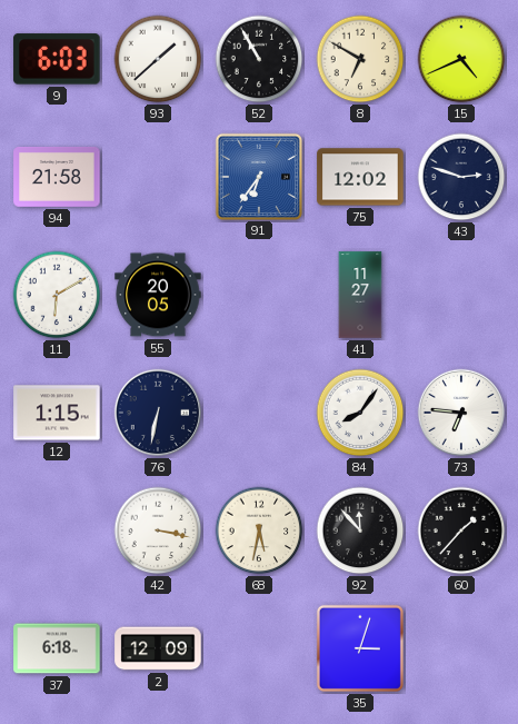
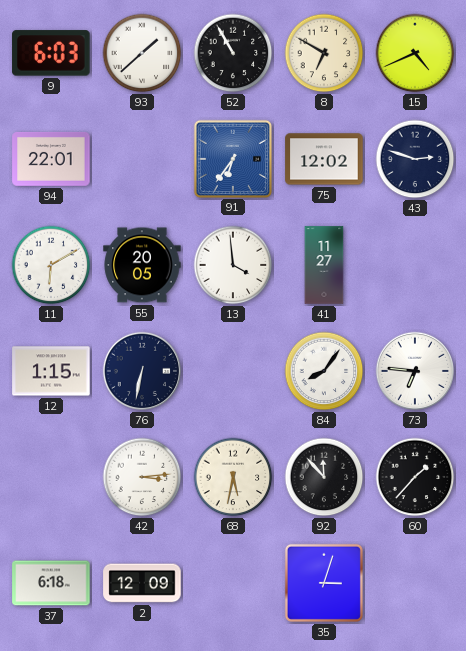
94: 21:58 -> 22:01
13: none -> 3:59
42: 3:17 -> 3:14
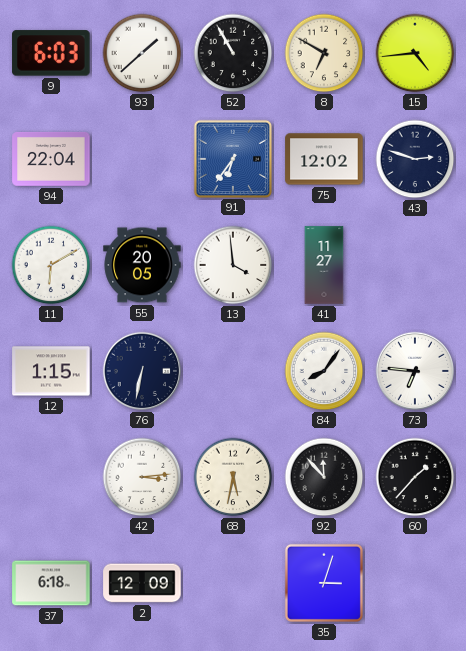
15: 4:41 -> 4:44
94: 22:01 -> 22:04
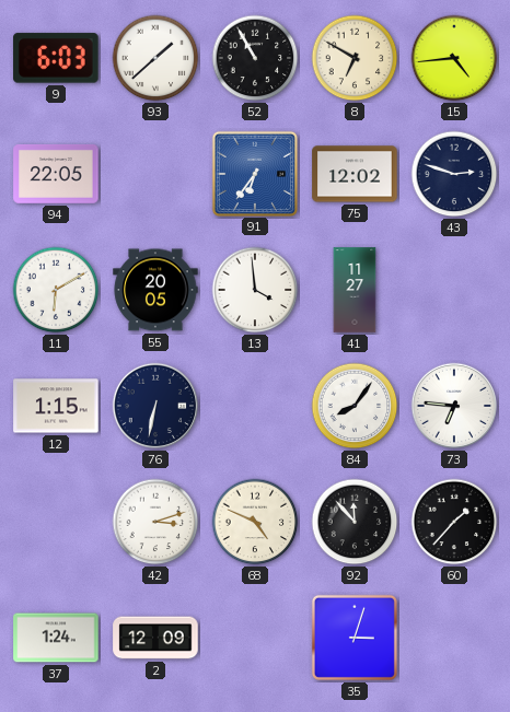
94: 22:04 -> 22:05
42: 3:14 -> 3:12
68: 5:32 -> 4:49
37: 6:18 -> 1:24
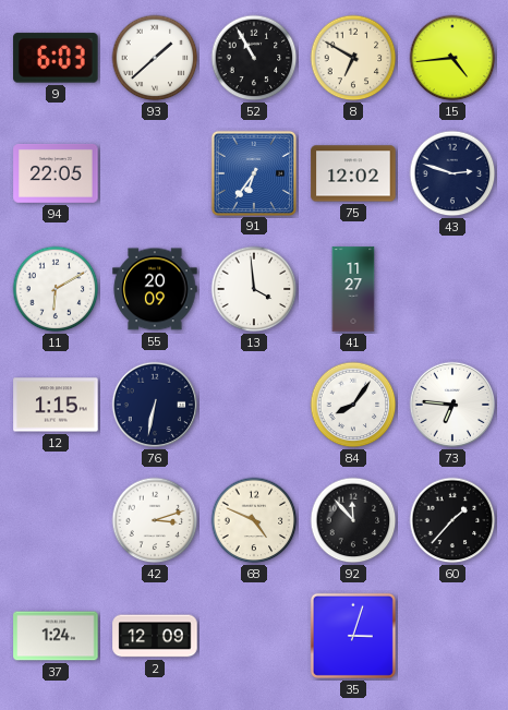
55: 20:05 -> 20:09
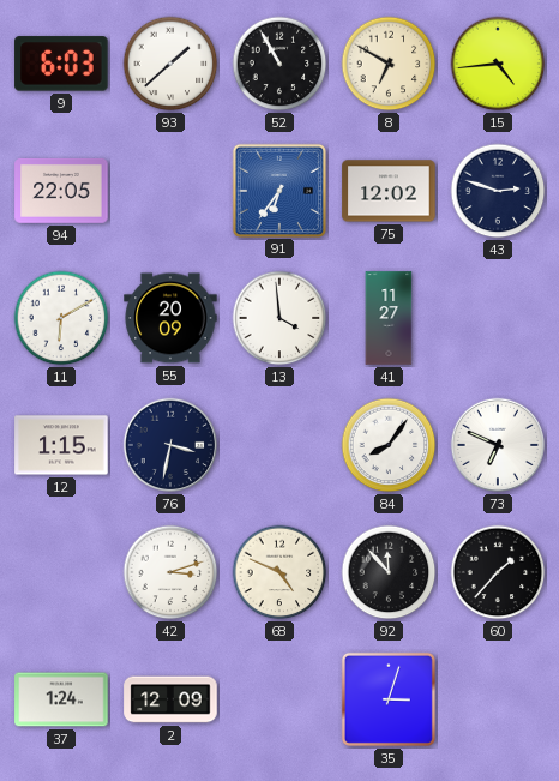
76: 6:32 -> 3:32
73: 6:46 -> 6:49
